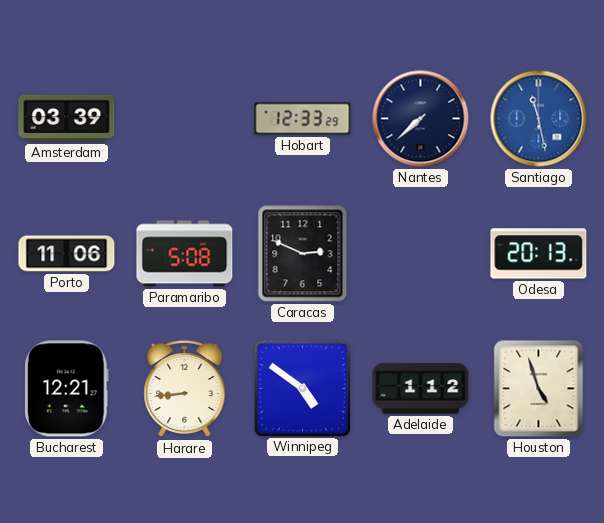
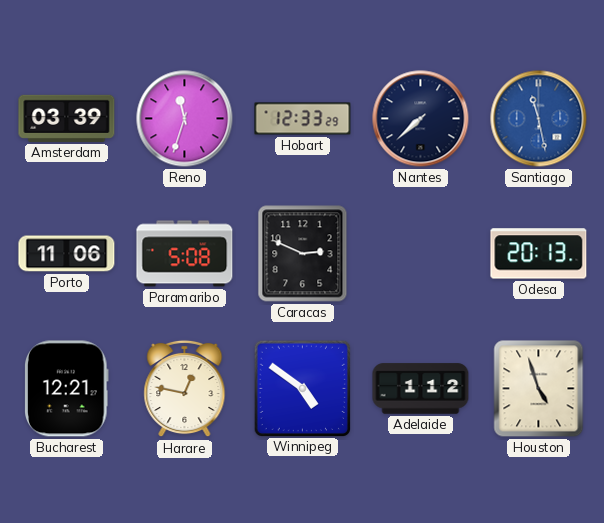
Reno: none -> 11:33
Harare: 8:44 -> 12:47
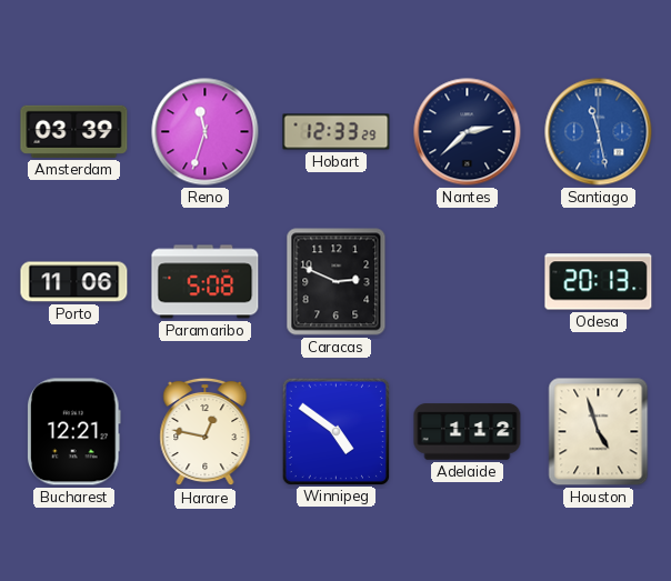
Nantes: 7:38 -> 2:38
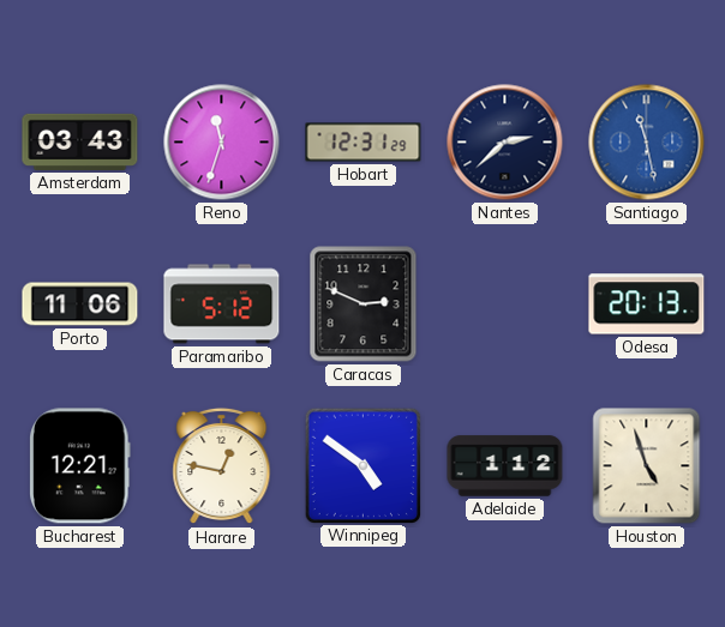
Amsterdam: 03:39 -> 03:43
Hobart: 12:33 -> 12:31
Paramaribo: 5:08 -> 5:12
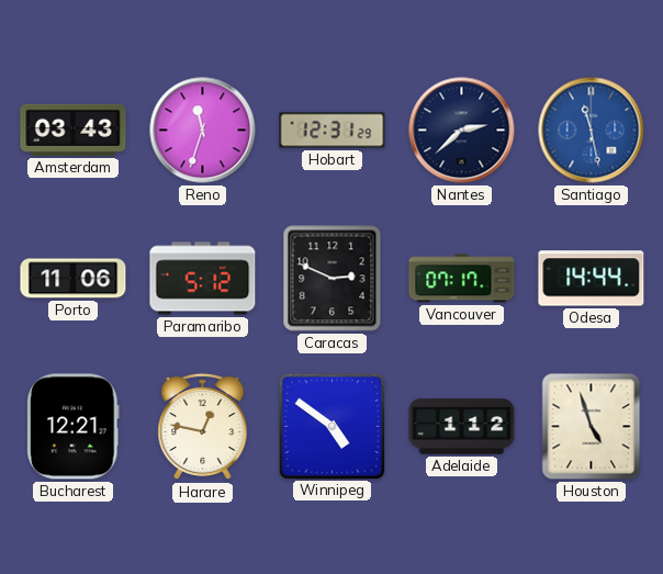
Vancouver: none -> 07:17
Odesa: 20:13 -> 14:44
